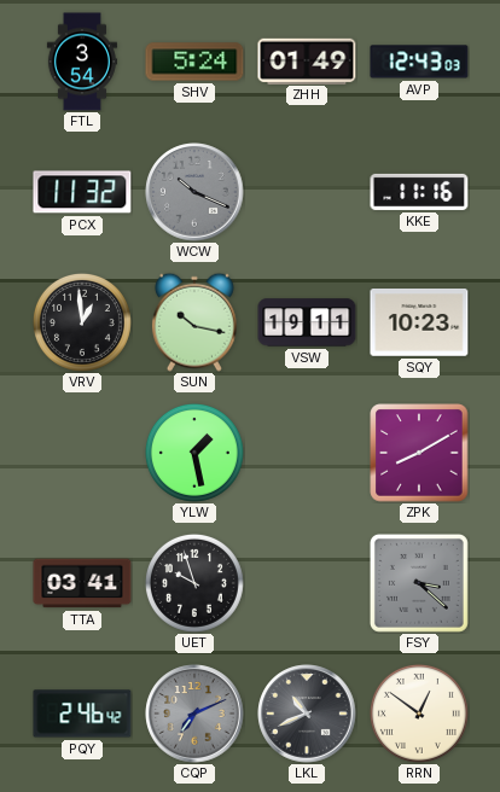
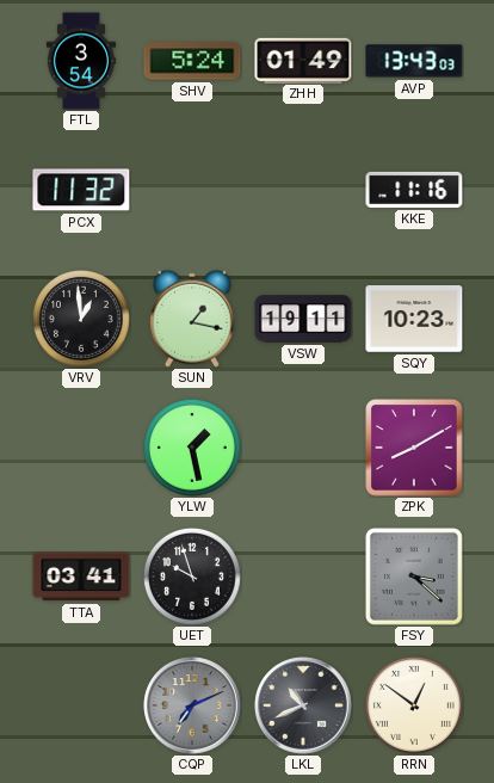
AVP: 12:43 -> 13:43
WCW: 10:19 -> none
SUN: 10:17 -> 1:17
PQY: 2:46 -> none
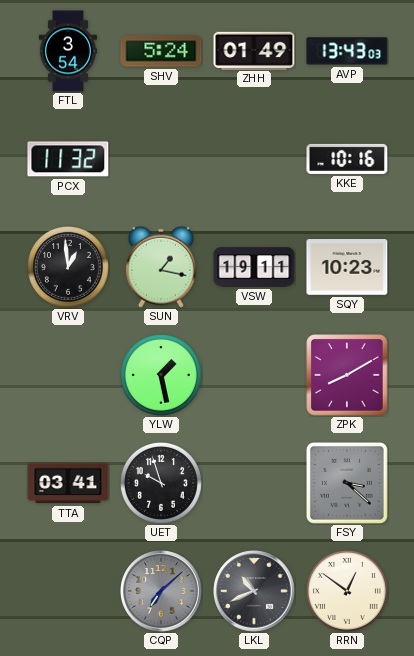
KKE: 11:16 -> 10:16
CQP: 7:11 -> 7:08
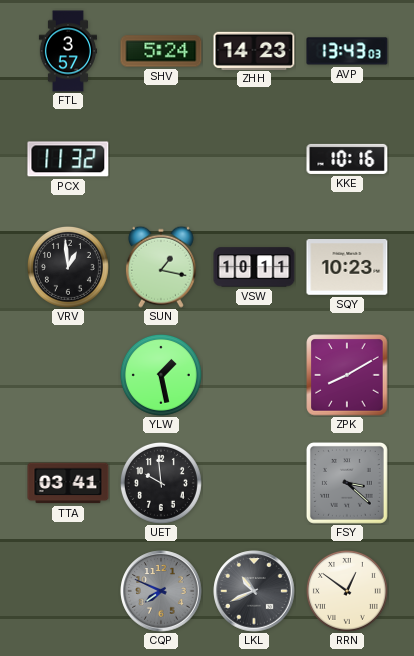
FTL: 3:54 -> 3:57
ZHH: 01:49 -> 14:23
VSW: 19:11 -> 10:11
UET: 9:57 -> 9:59
CQP: 7:08 -> 7:49
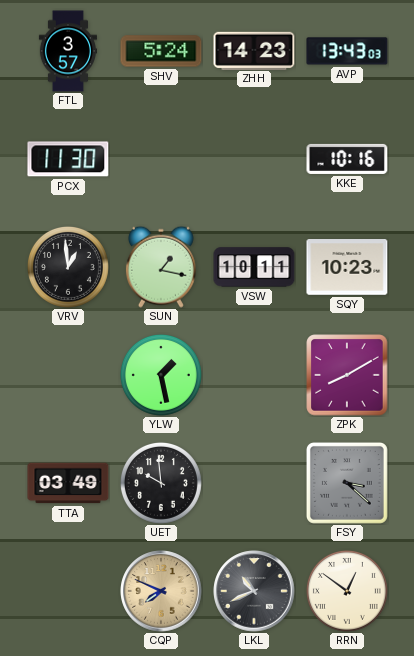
PCX: 11:32 -> 11:30
TTA: 03:41 -> 03:49
CQP dial: grey -> champagne
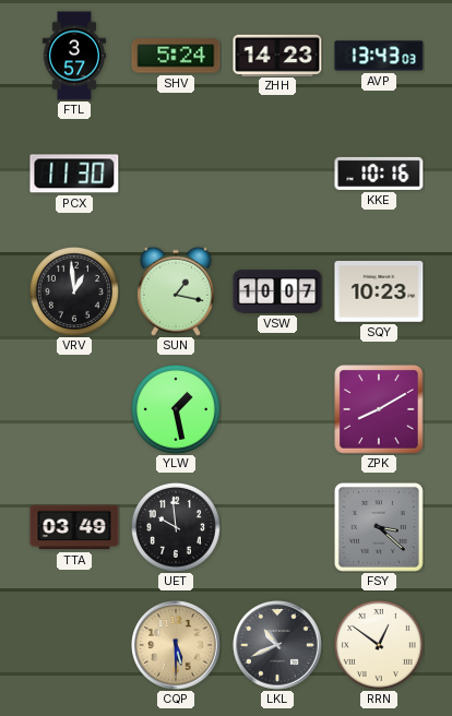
VSW: 10:11 -> 10:07
CQP: 7:49 -> 5:30
